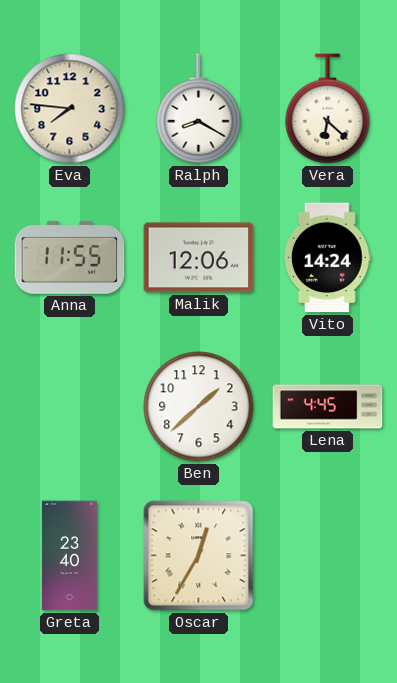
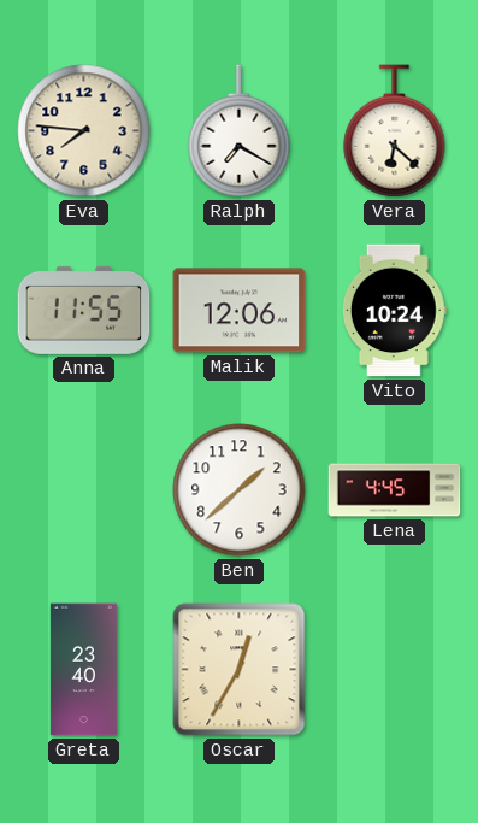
Ralph: 8:20 -> 7:20
Vito: 14:24 -> 10:24
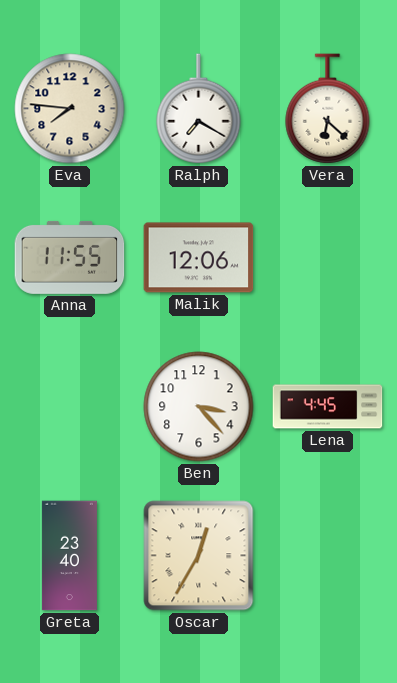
Vito: 10:24 -> none
Ben: 1:38 -> 3:23
